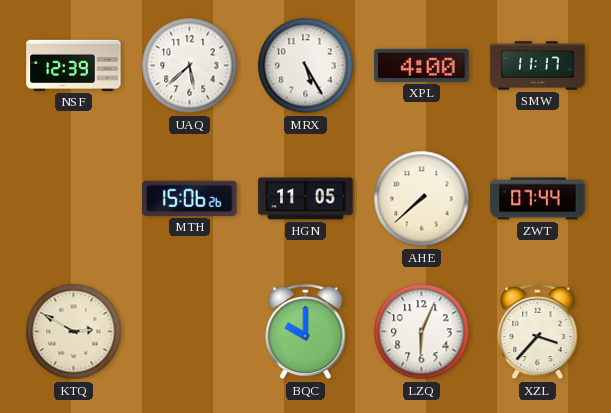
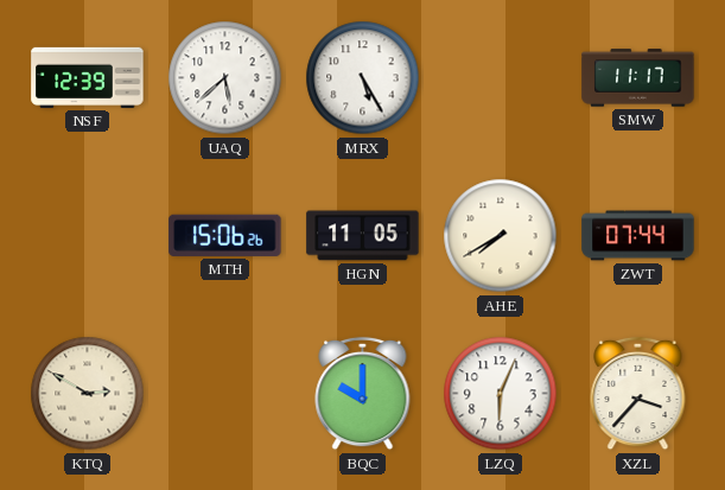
XPL: 4:00 -> none
AHE: 7:38 -> 7:40
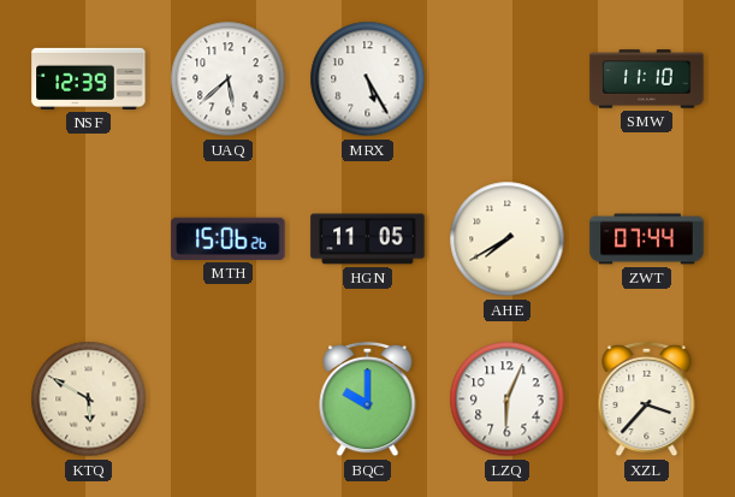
SMW: 11:17 -> 11:10
KTQ: 2:50 -> 5:50
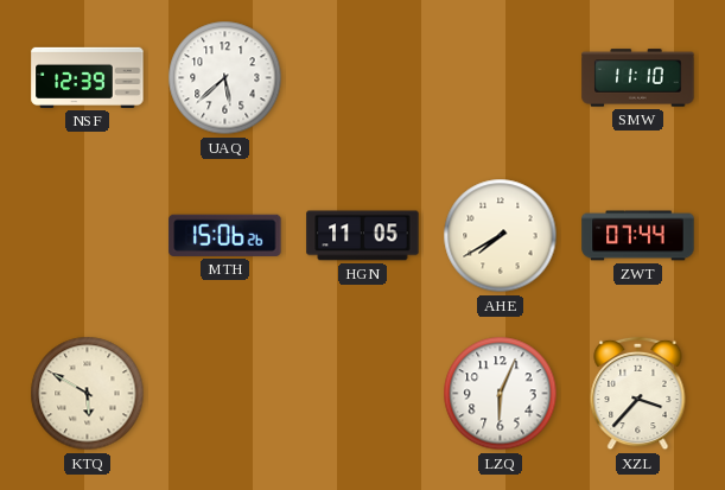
MRX: 5:25 -> none
BQC: 10:00 -> none
